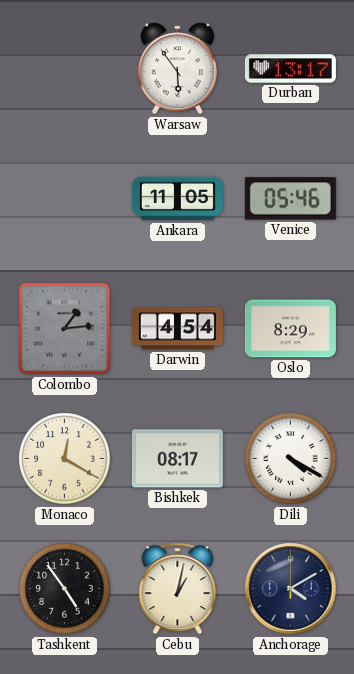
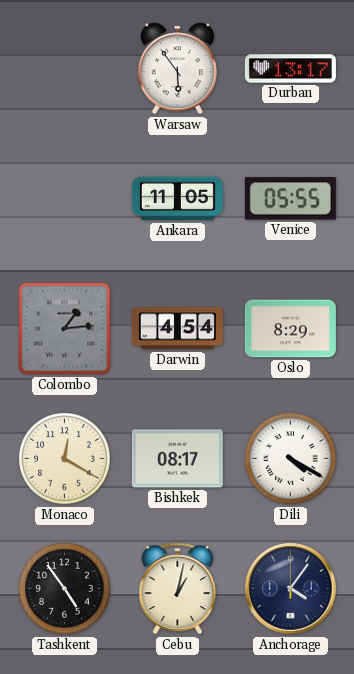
Venice: 05:46 -> 05:55
Anchorage: 4:10 -> 4:06
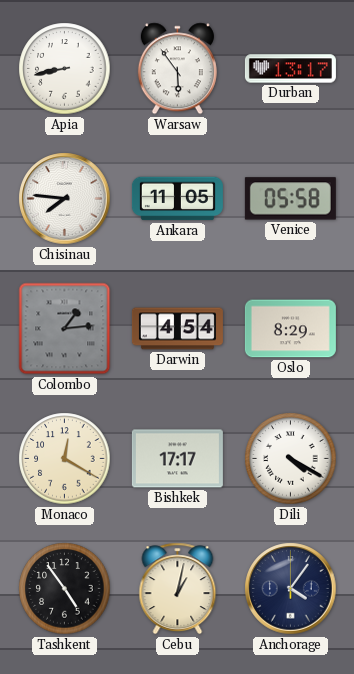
Apia: none -> 8:43
Chisinau: none -> 7:46
Venice: 05:55 -> 05:58
Bishkek: 08:17 -> 17:17
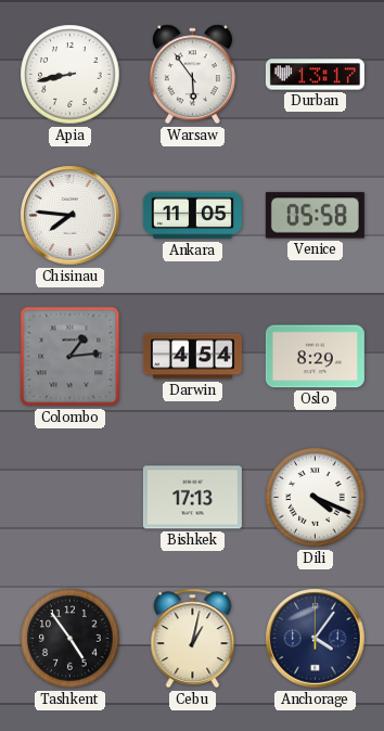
Monaco: 12:20 -> none
Bishkek: 17:17 -> 17:13
Dili: 4:20 -> 4:19
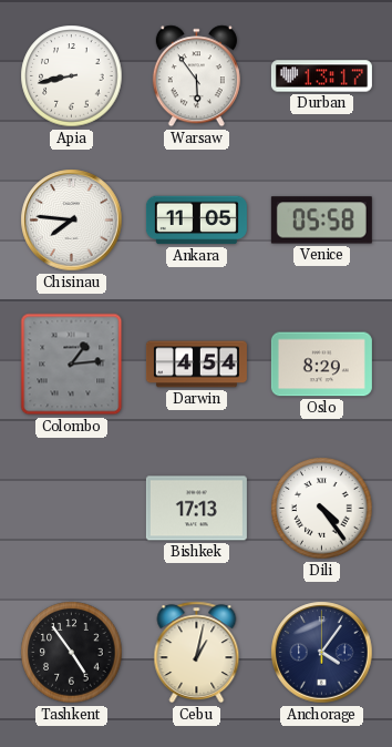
Dili: 4:19 -> 4:24
